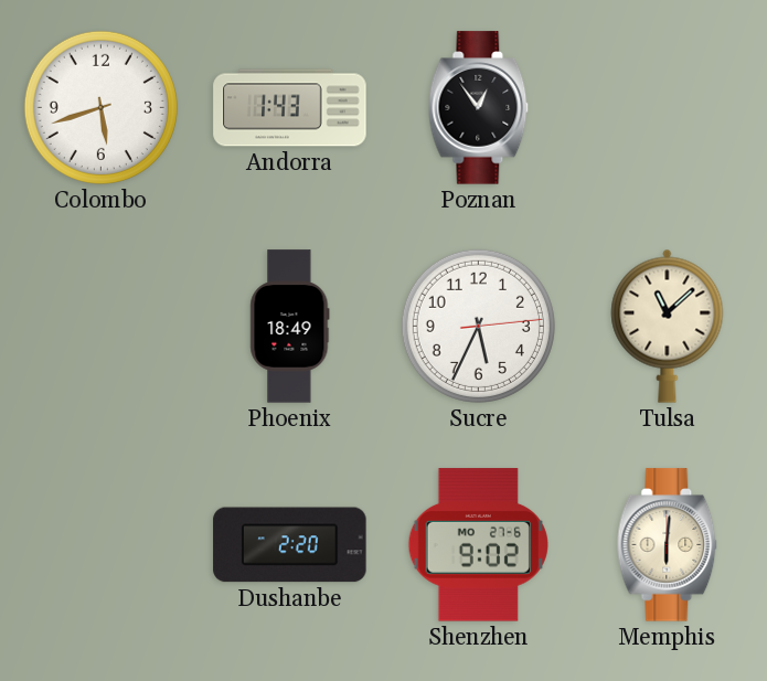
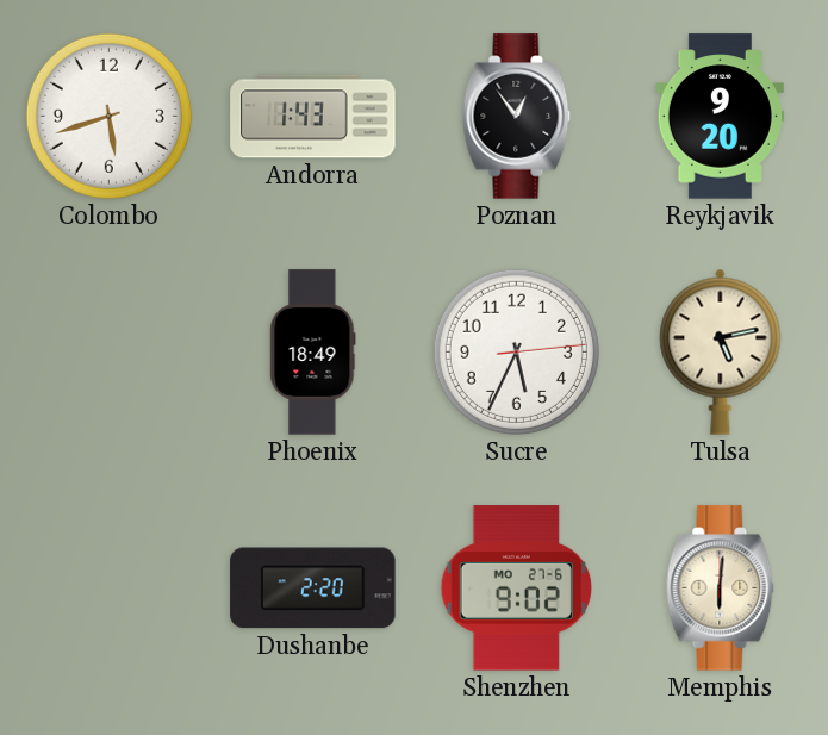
Reykjavik: none -> 9:20
Tulsa: 11:08 -> 5:13
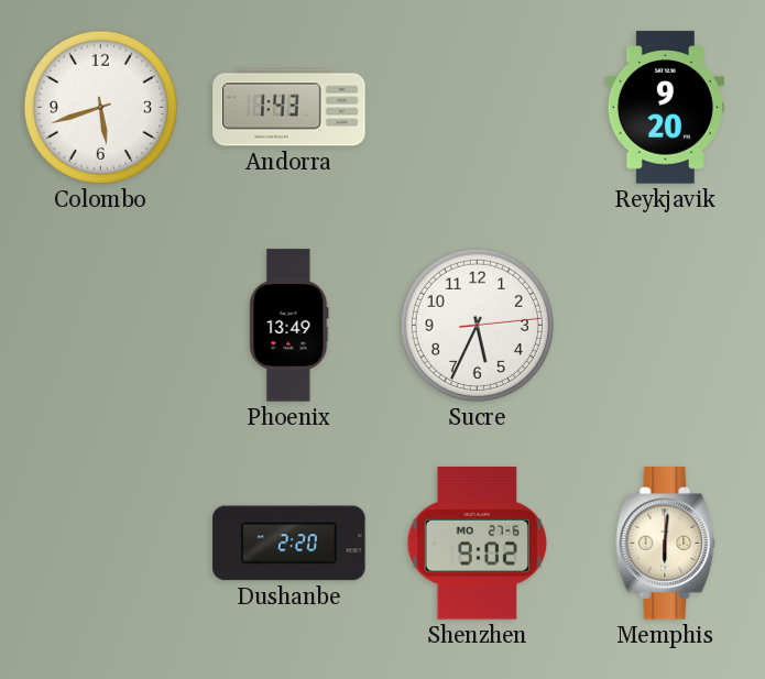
Poznan: 12:54 -> none
Phoenix: 18:49 -> 13:49
Tulsa: 5:13 -> none
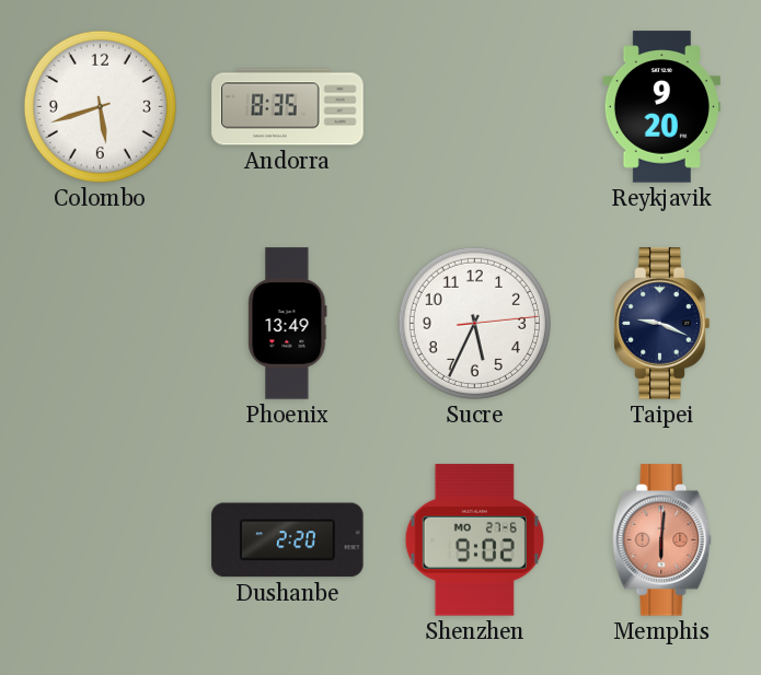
Andorra: 1:43 -> 8:35
Taipei: none -> 9:19
Memphis dial: cream -> salmon
